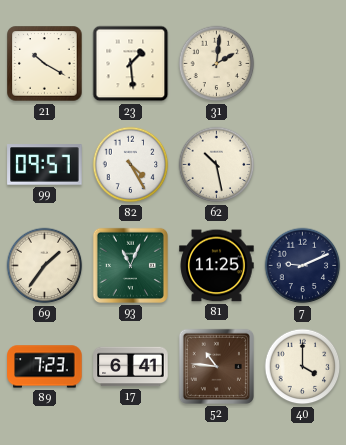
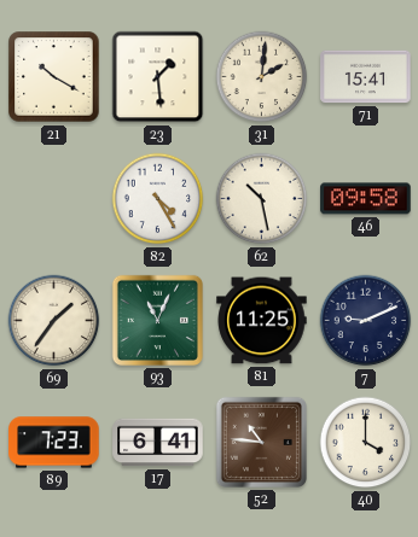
71: none -> 15:41
99: 09:57 -> none
46: none -> 09:58
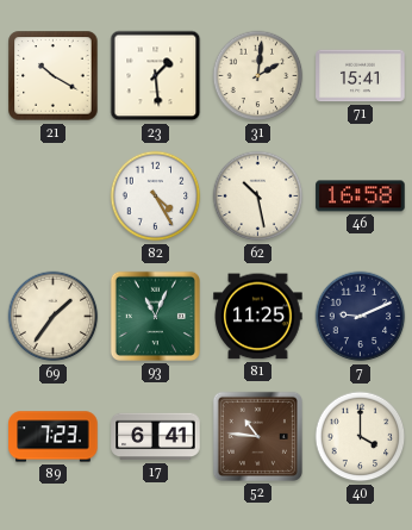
46: 09:58 -> 16:58
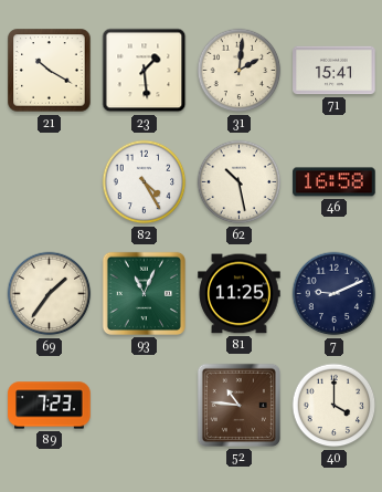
17: 6:41 -> none
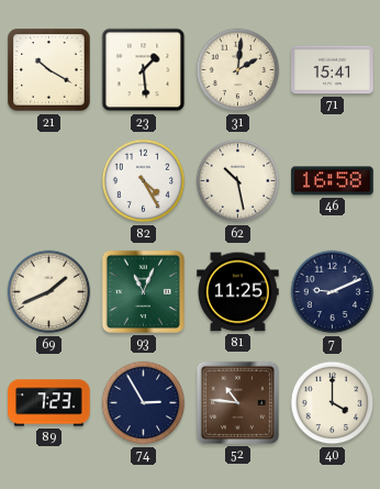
69: 1:36 -> 1:41
74: none -> 2:55
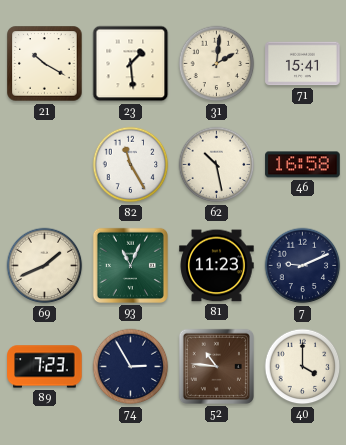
82: 4:25 -> 11:25
81: 11:25 -> 11:23
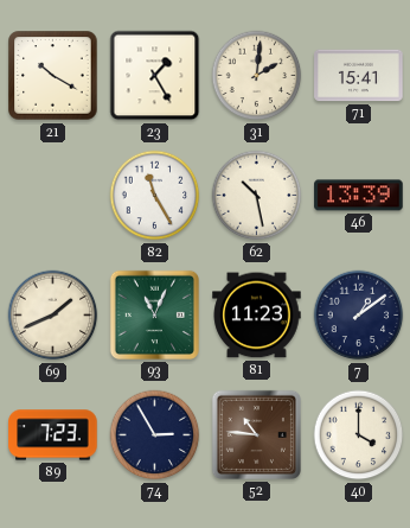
23: 1:29 -> 1:25
46: 16:58 -> 13:39
7: 9:11 -> 1:09
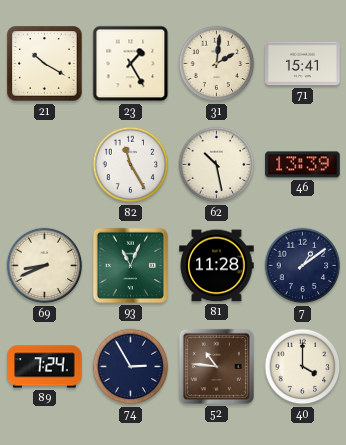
69: 1:41 -> 8:41
81: 11:23 -> 11:28
89: 7:23 -> 7:24
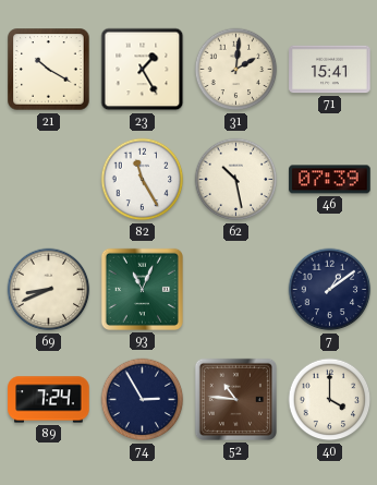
46: 13:39 -> 07:39
81: 11:28 -> none
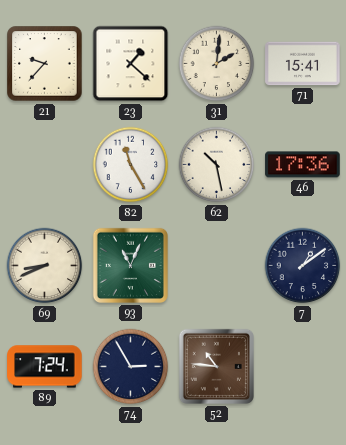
21: 10:20 -> 9:37
23: 1:25 -> 1:22
46: 07:39 -> 17:36
40: 4:00 -> none
